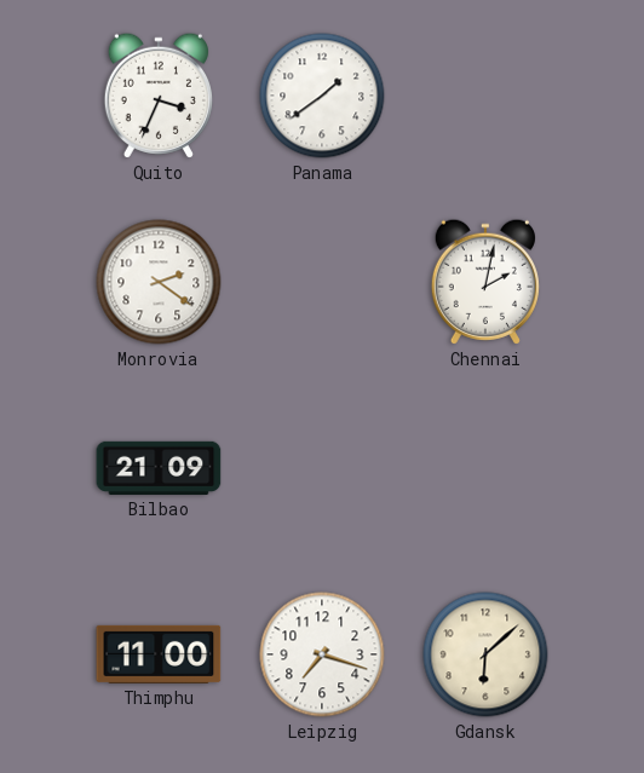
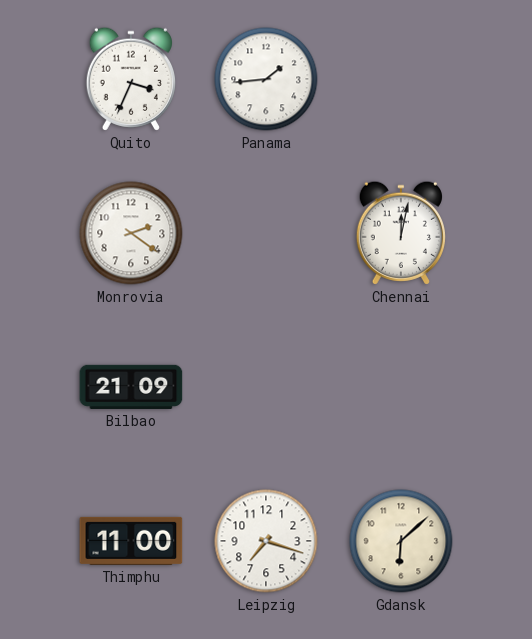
Panama: 1:39 -> 1:44
Chennai: 2:02 -> 12:02
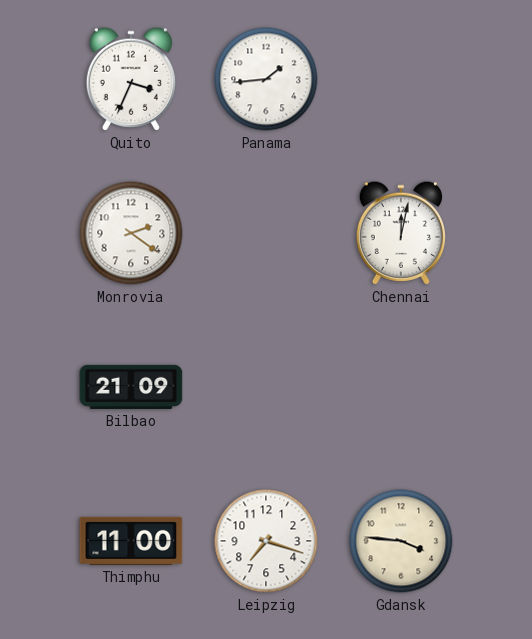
Gdansk: 6:08 -> 3:46
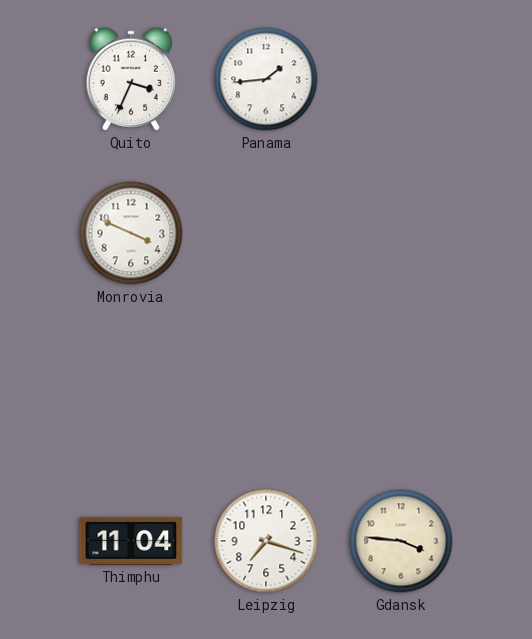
Monrovia: 2:21 -> 3:49
Chennai: 12:02 -> none
Bilbao: 21:09 -> none
Thimphu: 11:00 -> 11:04
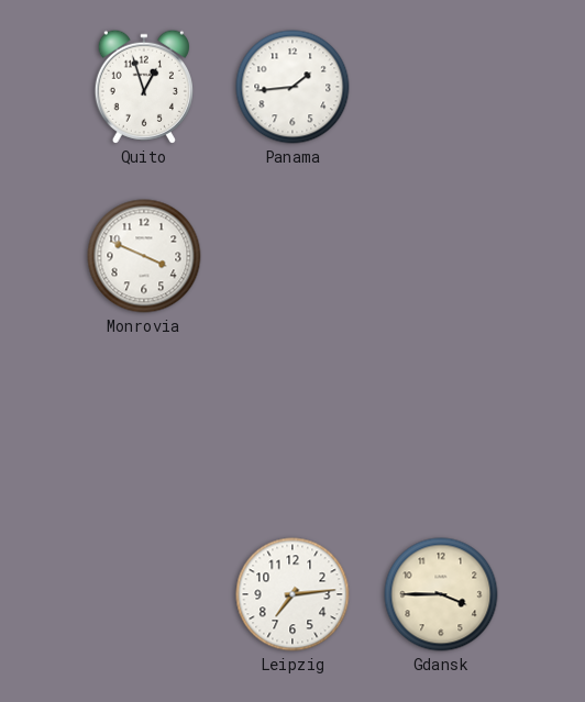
Quito: 3:34 -> 12:57
Thimphu: 11:04 -> none
Leipzig: 7:18 -> 7:14
Gdansk: 3:46 -> 3:45
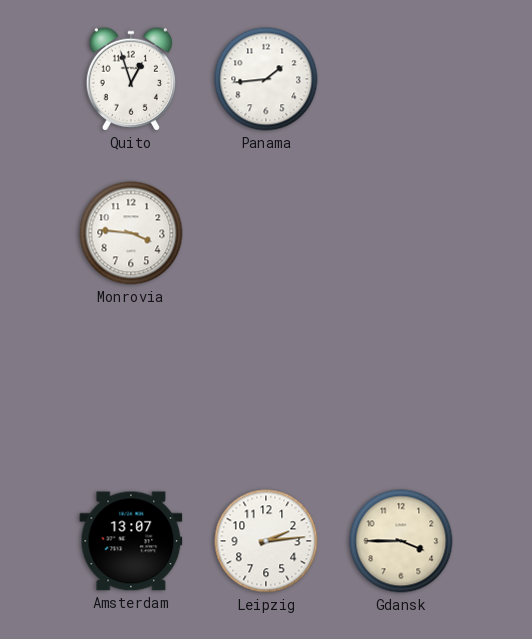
Monrovia: 3:49 -> 3:46
Amsterdam: none -> 13:07
Leipzig: 7:14 -> 2:14
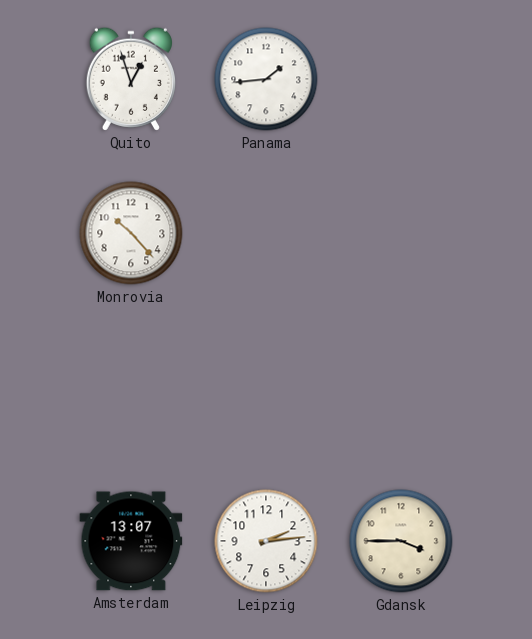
Monrovia: 3:46 -> 10:23
